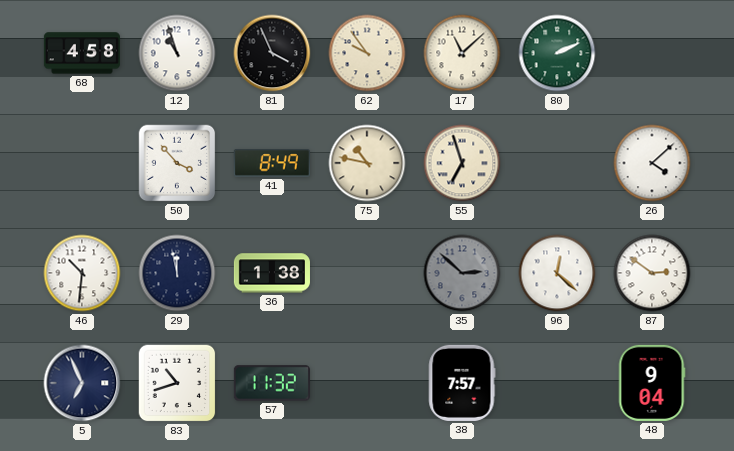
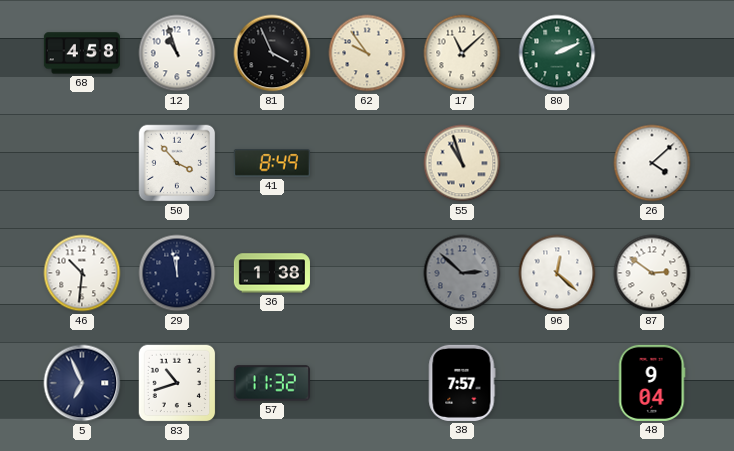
75: 10:47 -> none
55: 6:57 -> 10:57
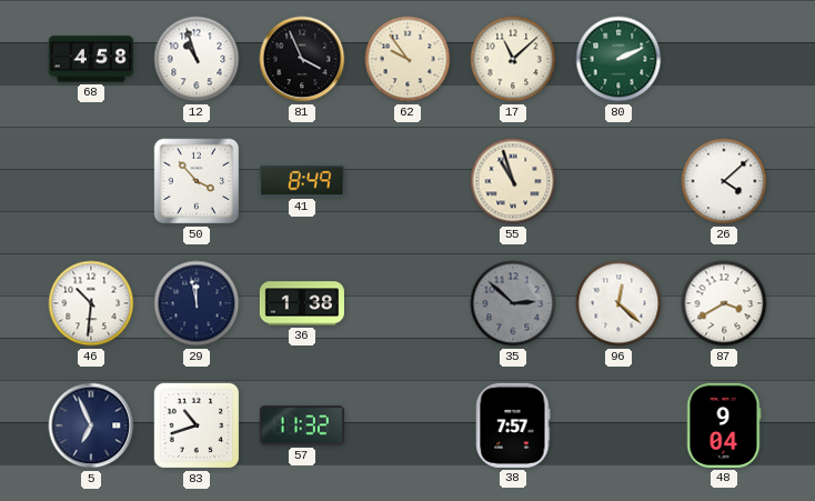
87: 2:51 -> 3:40
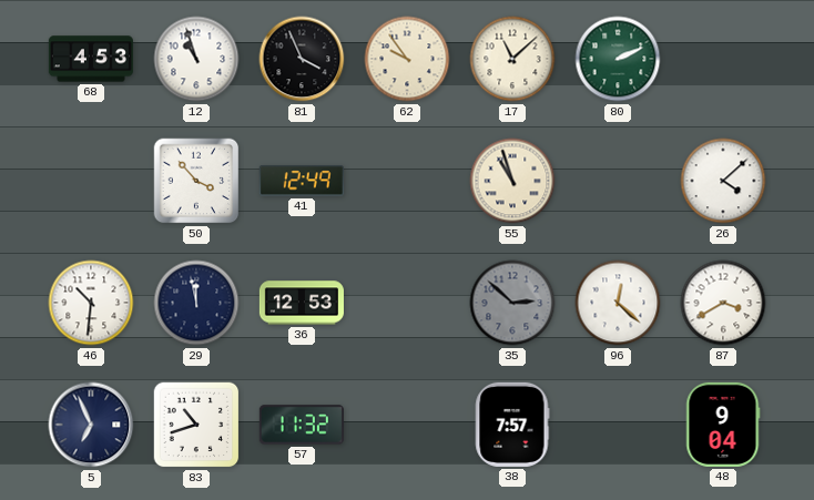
68: 4:58 -> 4:53
41: 8:49 -> 12:49
36: 1:38 -> 12:53
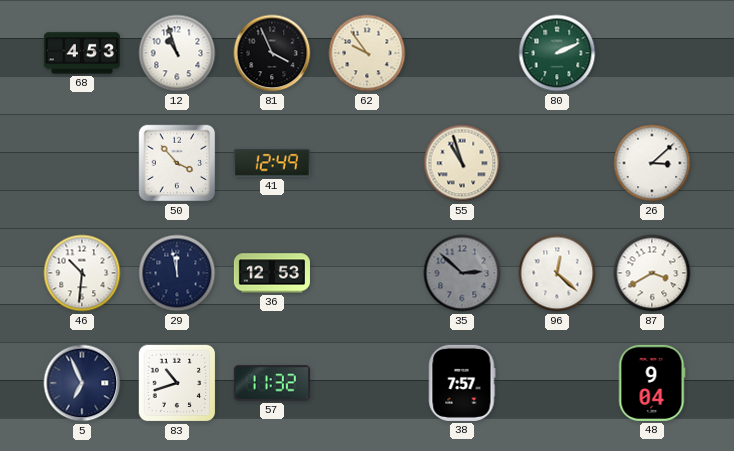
17: 11:08 -> none
26: 4:08 -> 3:08
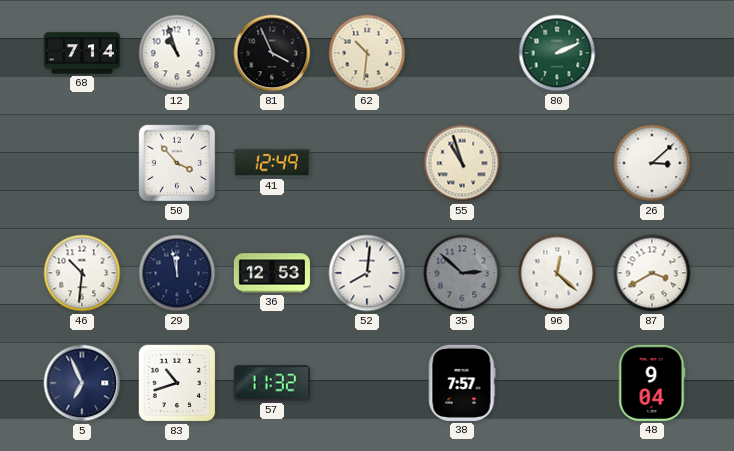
68: 4:53 -> 7:14
62: 9:54 -> 10:31
52: none -> 8:01
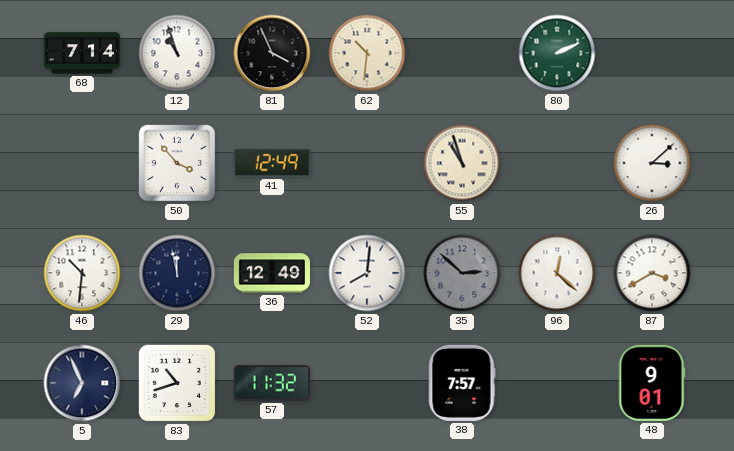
36: 12:53 -> 12:49
48: 9:04 -> 9:01
